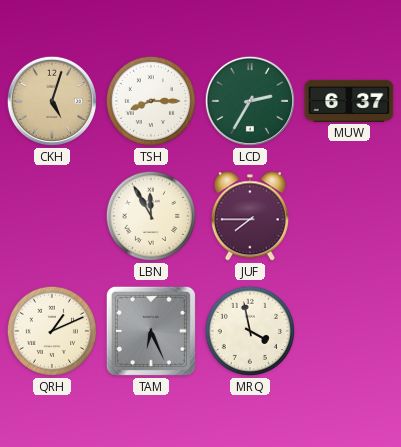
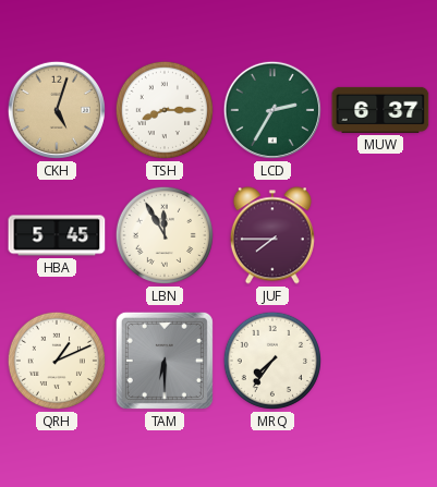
HBA: none -> 5:45
TAM: 6:26 -> 6:30
MRQ: 3:58 -> 7:36
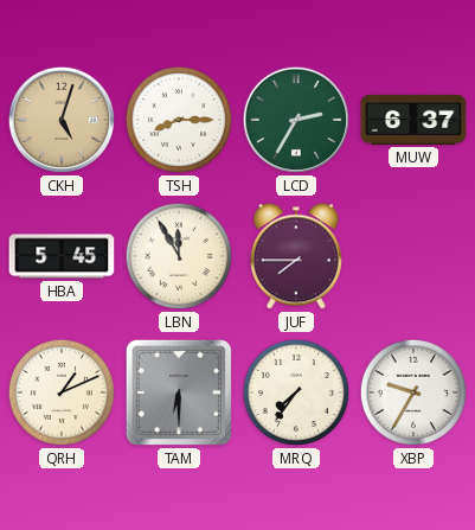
XBP: none -> 9:35
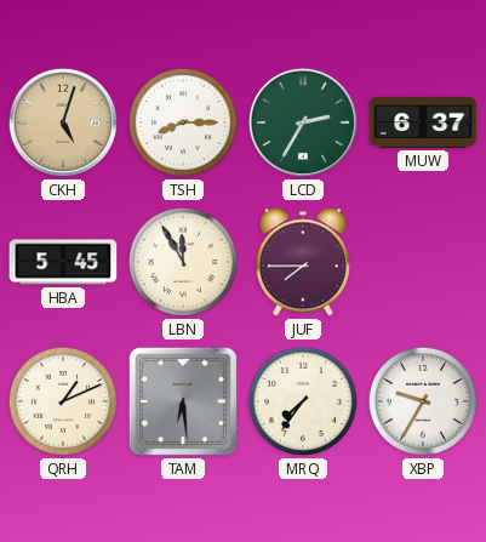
TAM: 6:30 -> 6:29
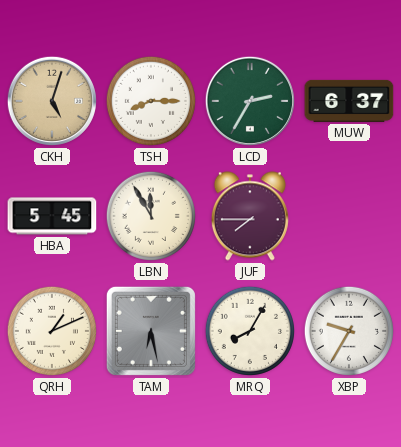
TAM: 6:29 -> 6:28
MRQ: 7:36 -> 8:05
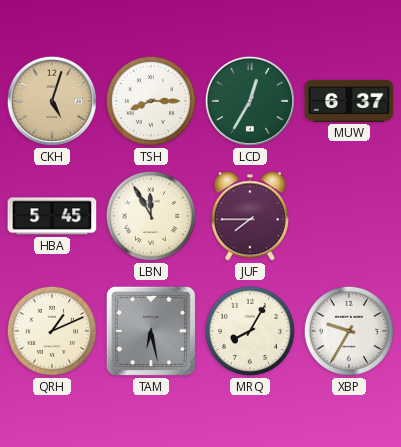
LCD: 2:35 -> 12:35
